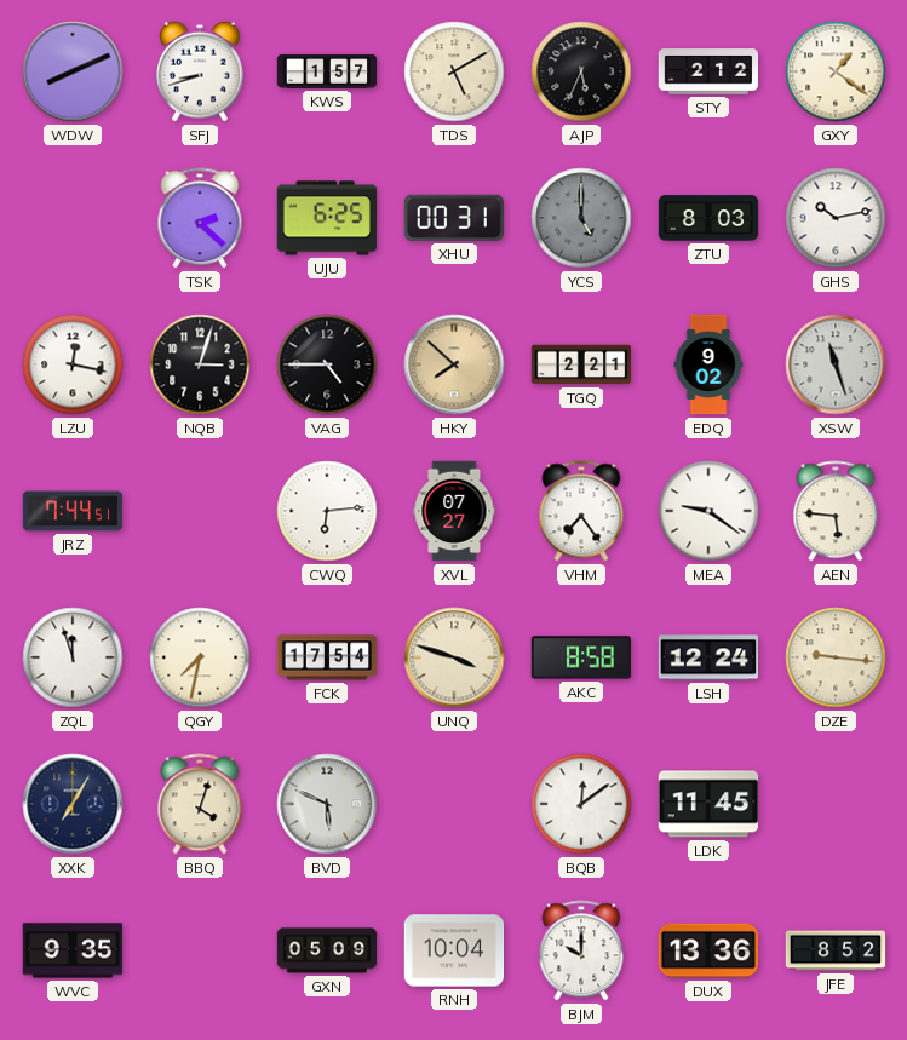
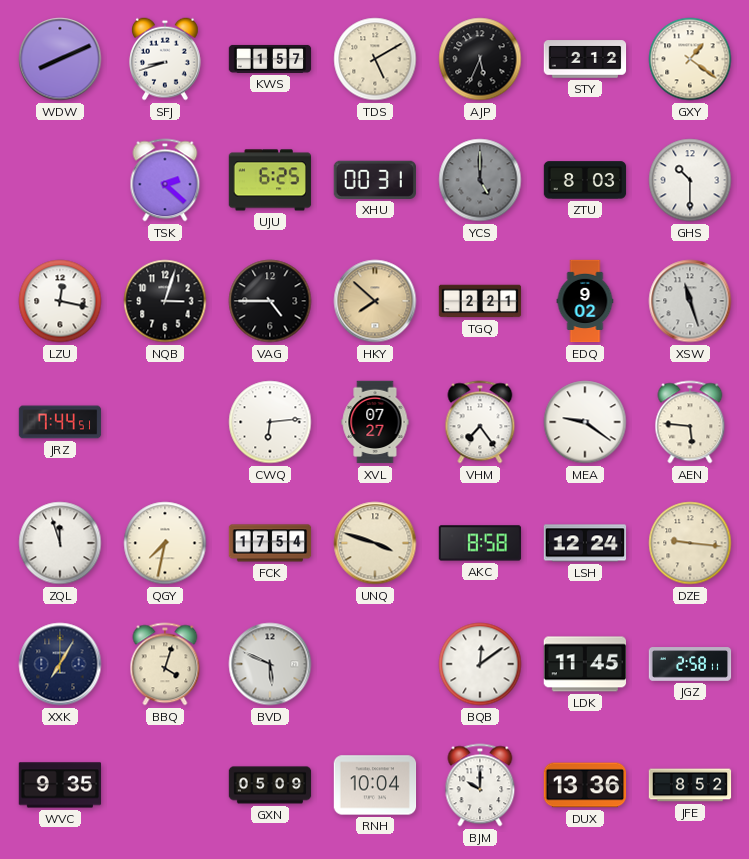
GHS: 10:13 -> 10:30
JGZ: none -> 2:58
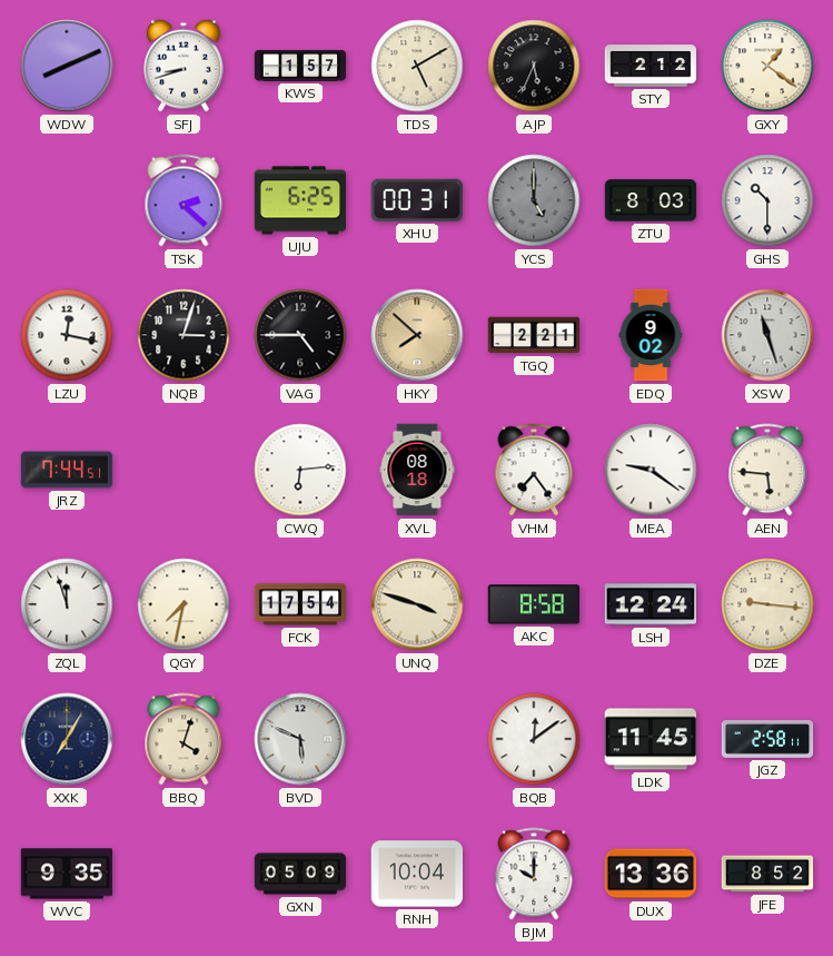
XVL: 07:27 -> 08:18
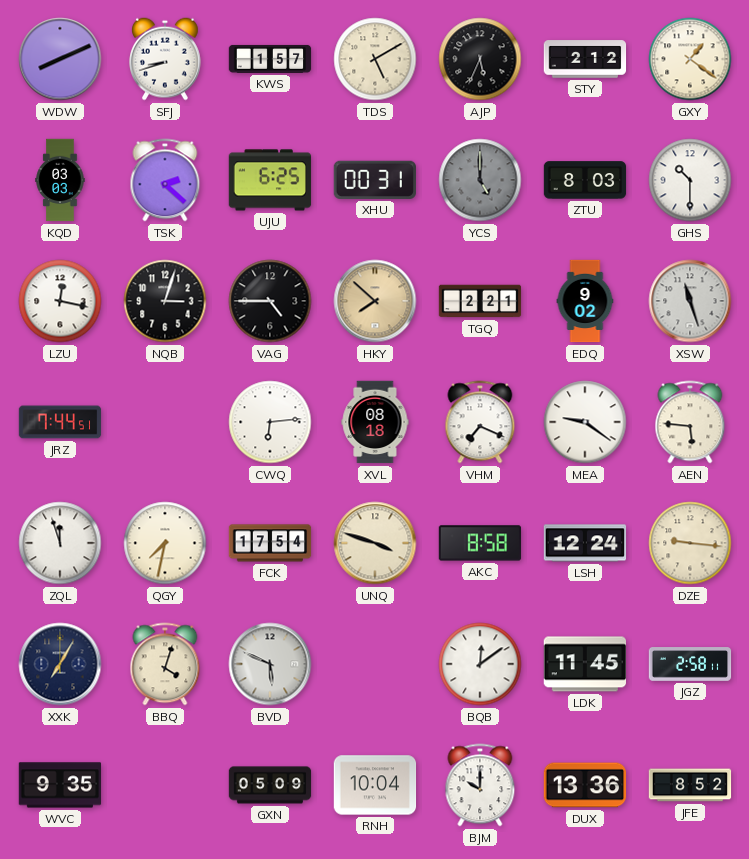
KQD: none -> 03:03
VHM: 7:24 -> 7:19
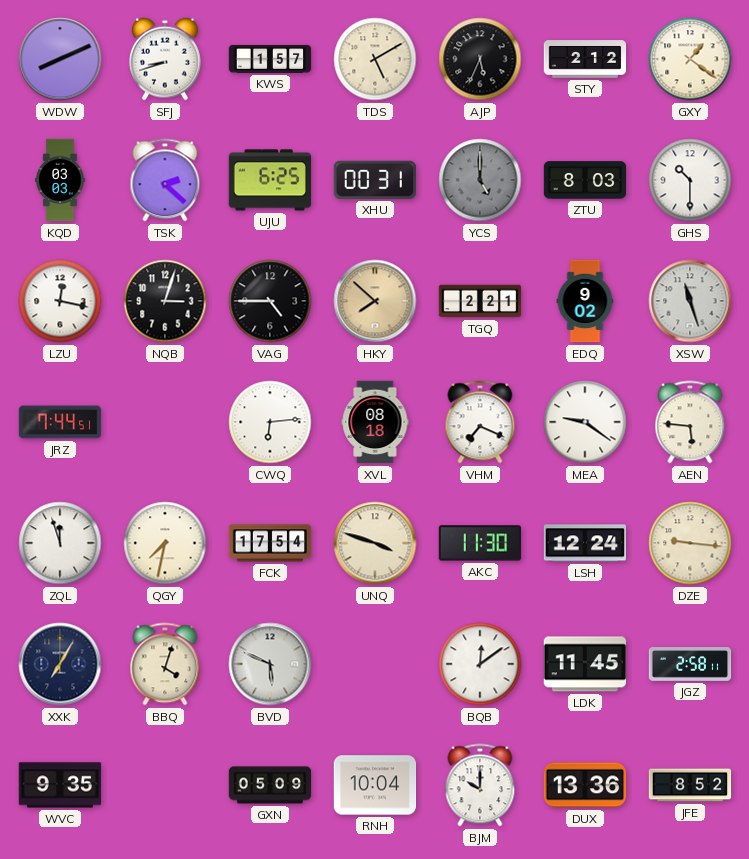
AKC: 8:58 -> 11:30
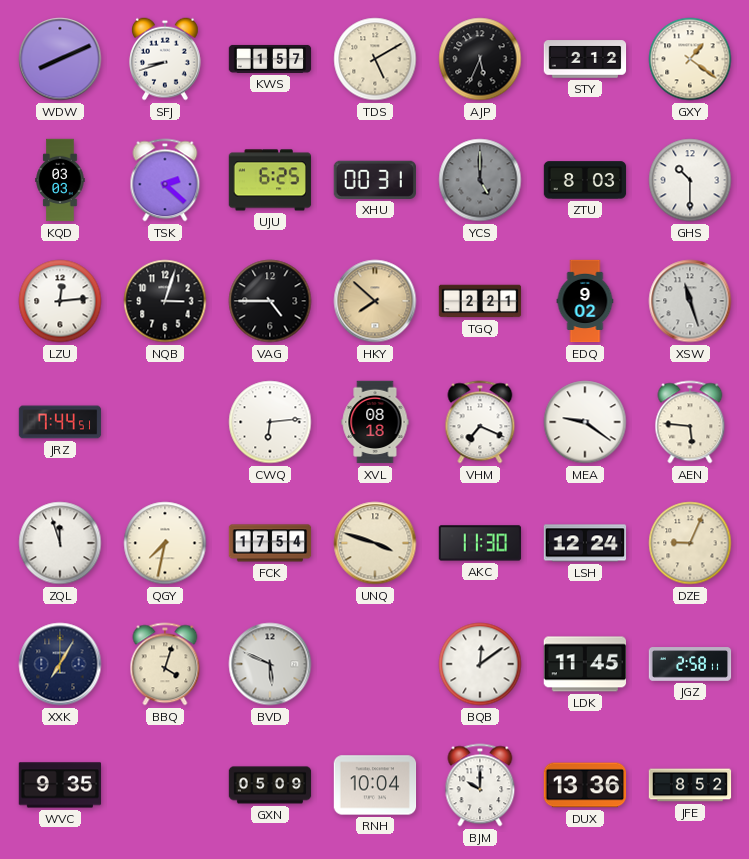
LZU: 12:17 -> 12:14
DZE: 9:16 -> 9:04
